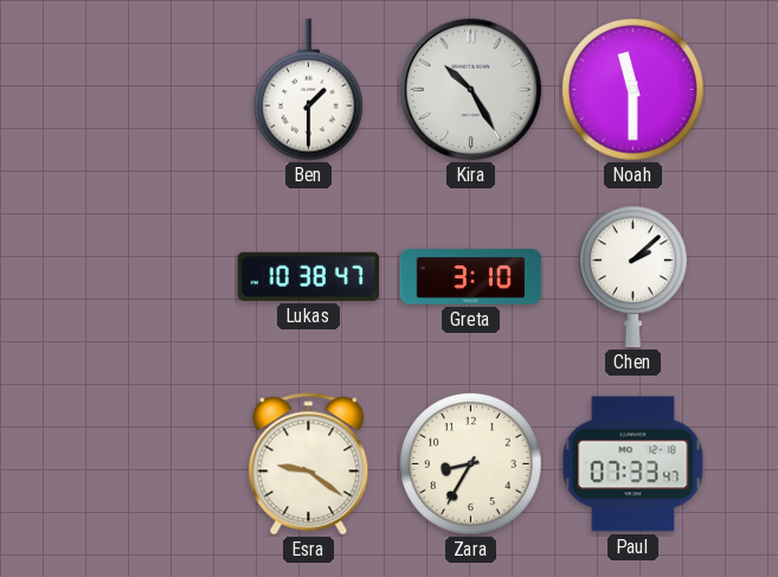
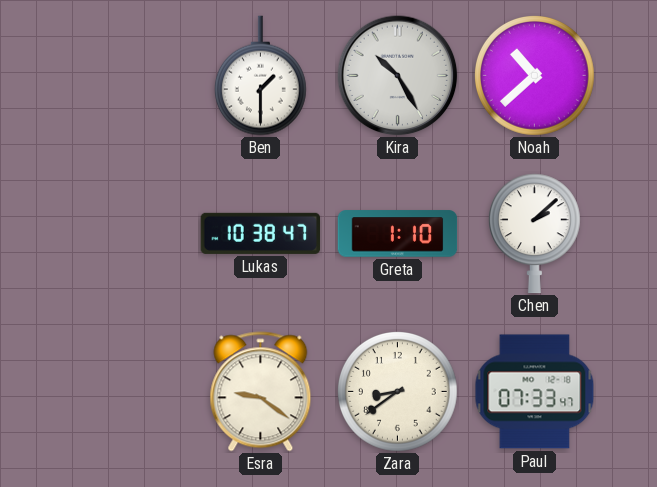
Noah: 11:30 -> 10:38
Greta: 3:10 -> 1:10
Zara: 8:35 -> 8:39
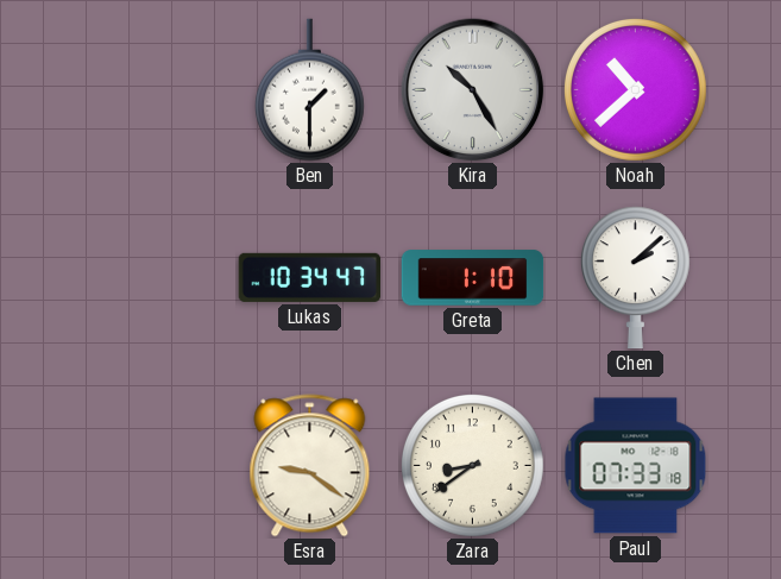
Lukas: 10:38 -> 10:34
Paul: 07:33:47 -> 07:33:18
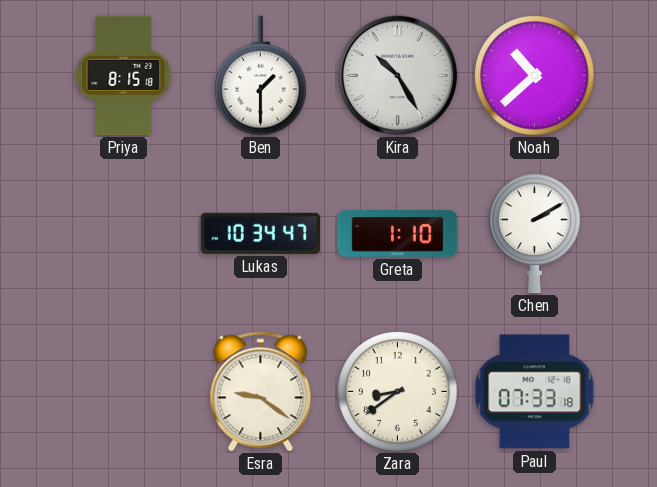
Priya: none -> 8:15
Chen: 2:08 -> 2:10
